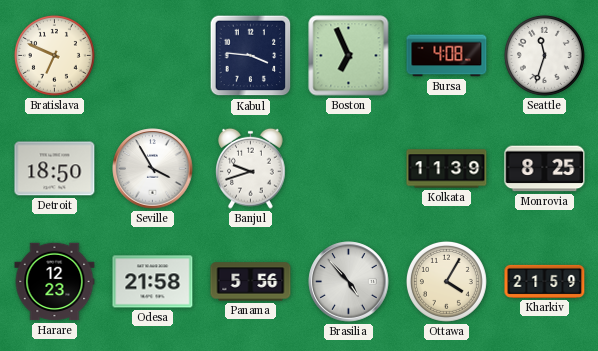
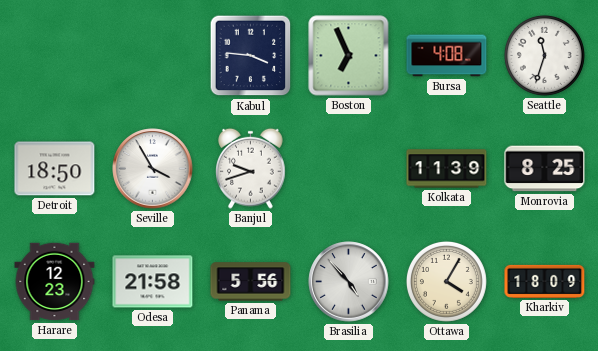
Bratislava: 6:49 -> none
Kharkiv: 21:59 -> 18:09
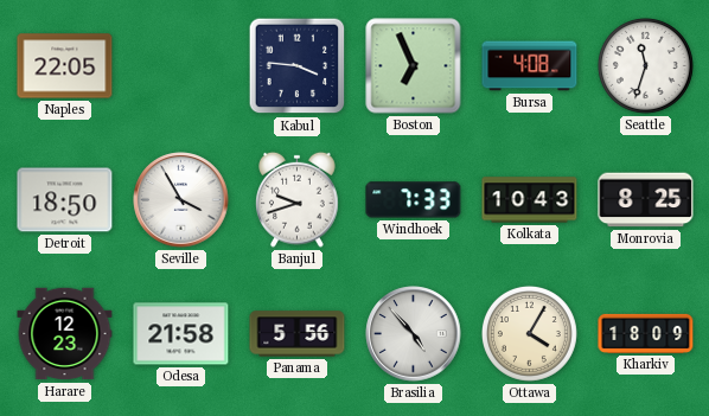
Naples: none -> 22:05
Windhoek: none -> 7:33
Kolkata: 11:39 -> 10:43
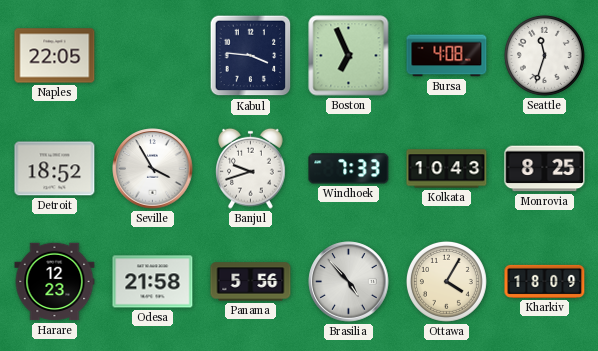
Detroit: 18:50 -> 18:52
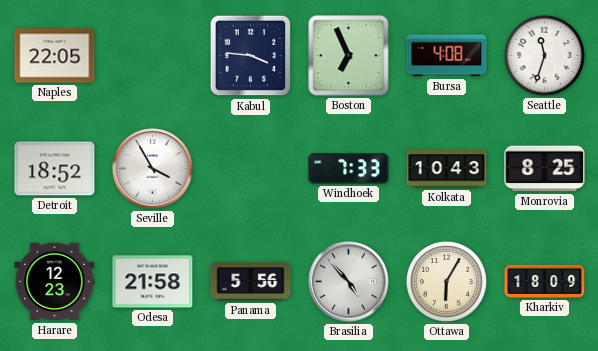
Banjul: 9:42 -> none
Ottawa: 4:05 -> 6:05
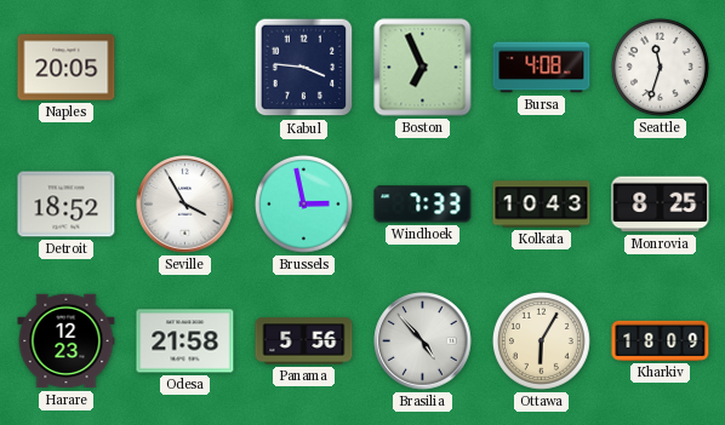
Naples: 22:05 -> 20:05
Brussels: none -> 2:58
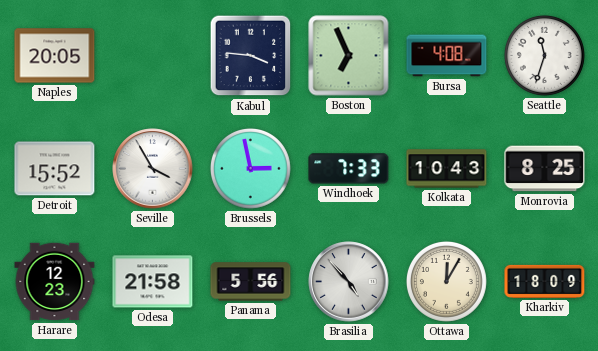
Detroit: 18:52 -> 15:52
Ottawa: 6:05 -> 12:05
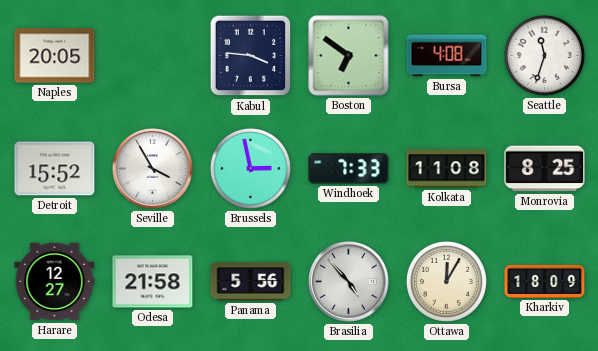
Boston: 6:56 -> 6:51
Kolkata: 10:43 -> 11:08
Harare: 12:23 -> 12:27
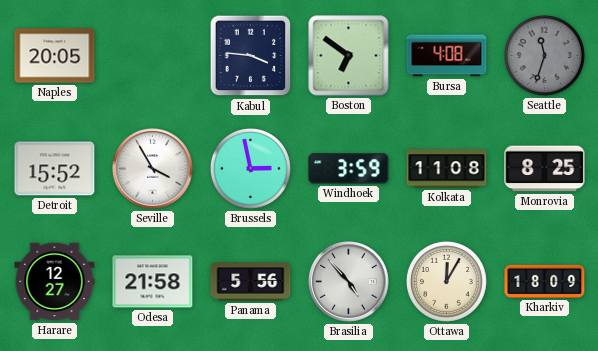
Seattle dial: white -> grey
Windhoek: 7:33 -> 3:59
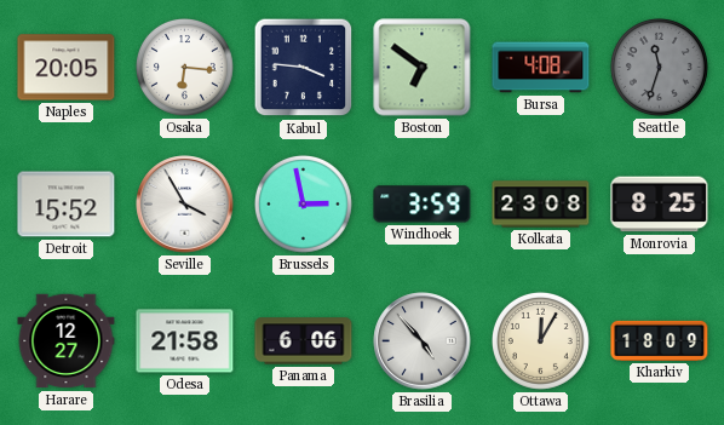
Osaka: none -> 6:16
Kolkata: 11:08 -> 23:08
Panama: 5:56 -> 6:06
